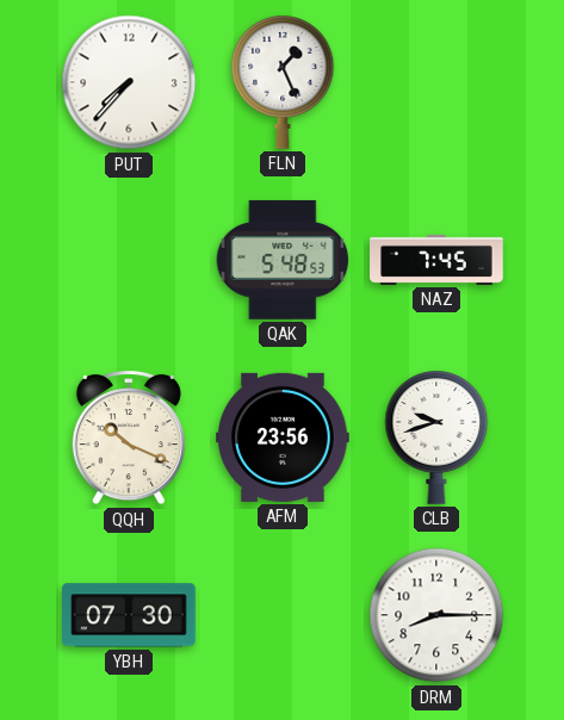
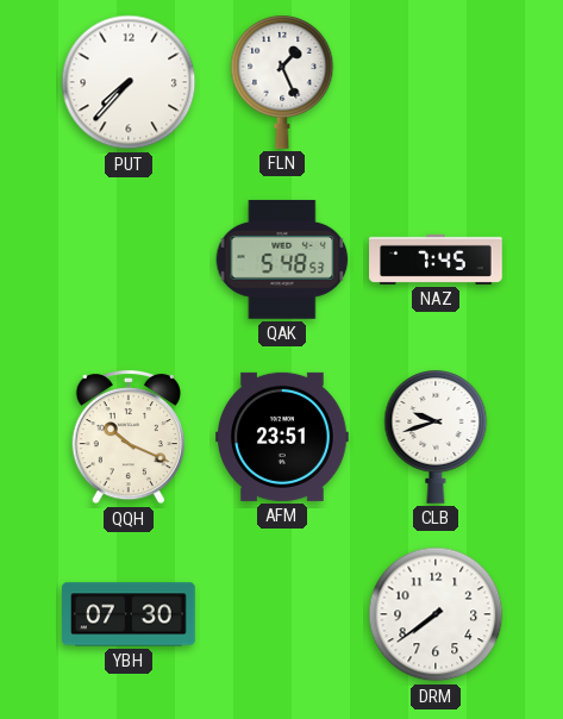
AFM: 23:56 -> 23:51
DRM: 8:15 -> 7:39
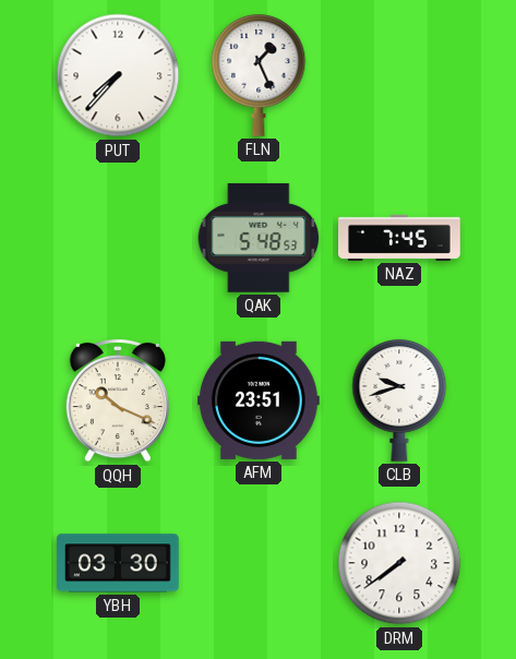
YBH: 07:30 -> 03:30
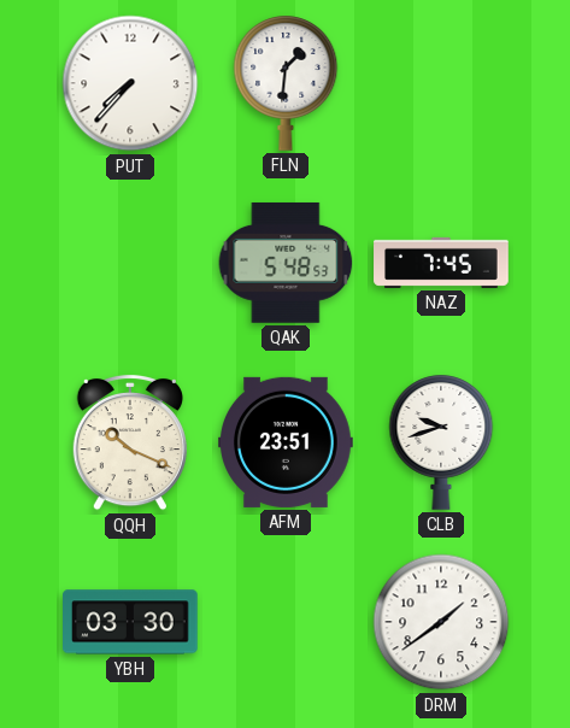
FLN: 1:26 -> 1:31
DRM: 7:39 -> 1:39
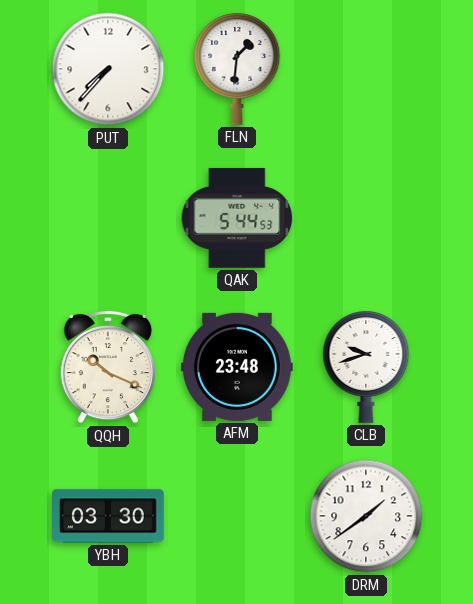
QAK: 5:48 -> 5:44
NAZ: 7:45 -> none
AFM: 23:51 -> 23:48
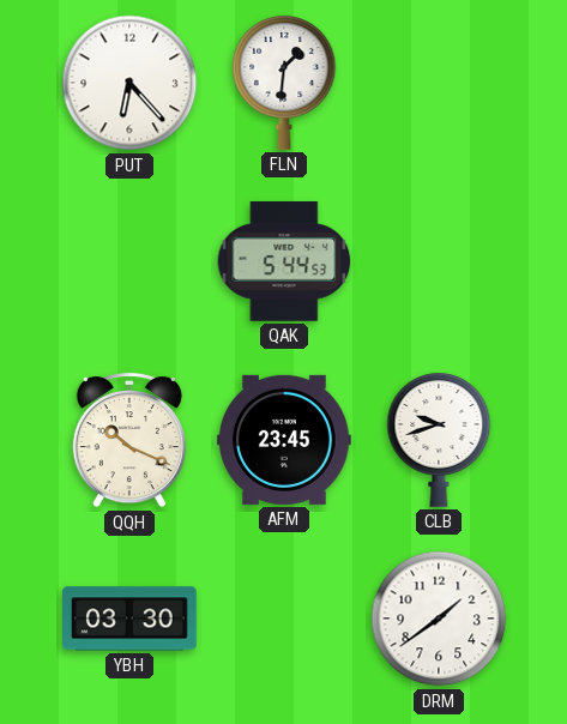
PUT: 7:37 -> 6:23
AFM: 23:48 -> 23:45
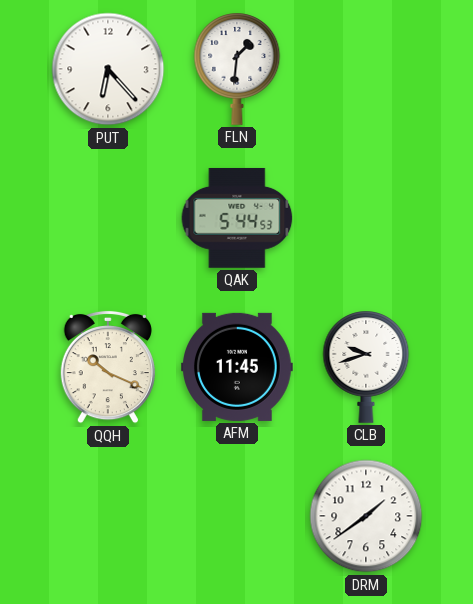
AFM: 23:45 -> 11:45
YBH: 03:30 -> none
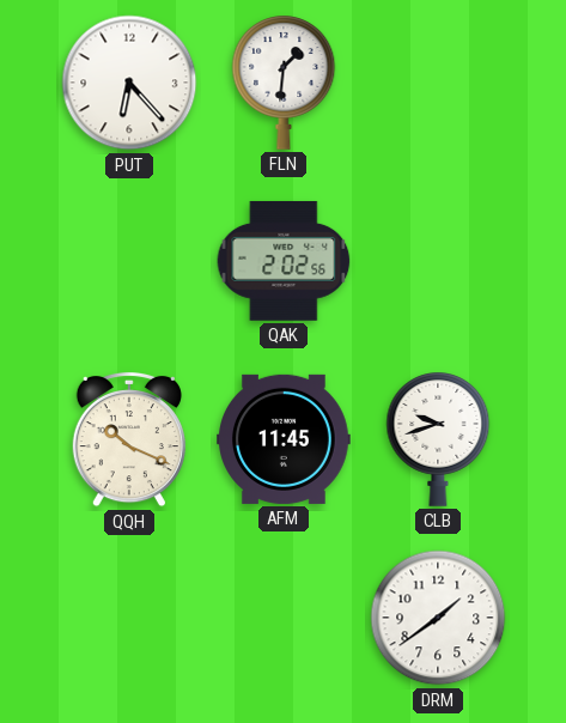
QAK: 5:44 -> 2:02
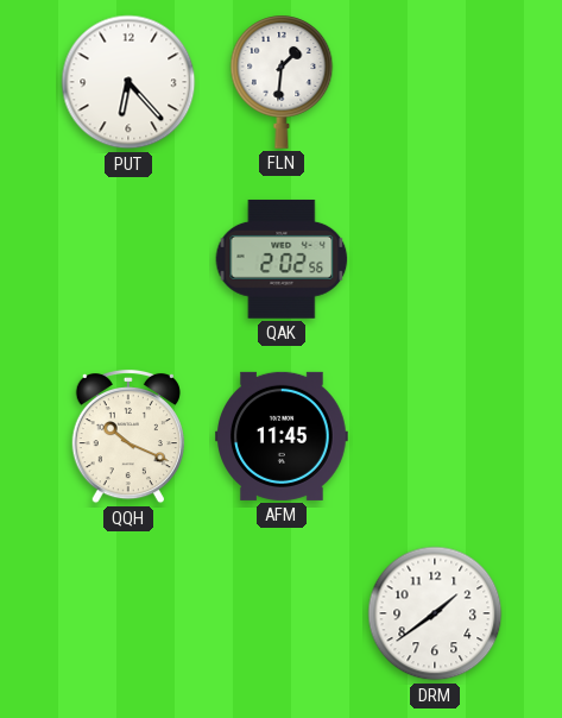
CLB: 9:42 -> none
